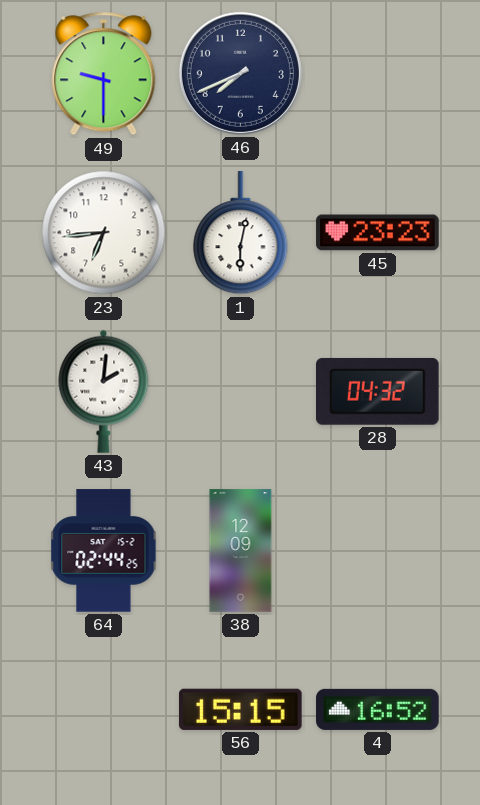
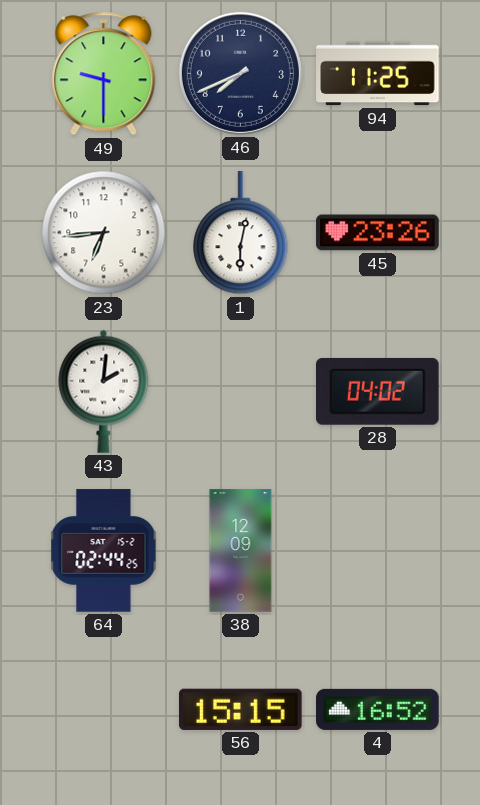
94: none -> 11:25
45: 23:23 -> 23:26
28: 04:32 -> 04:02
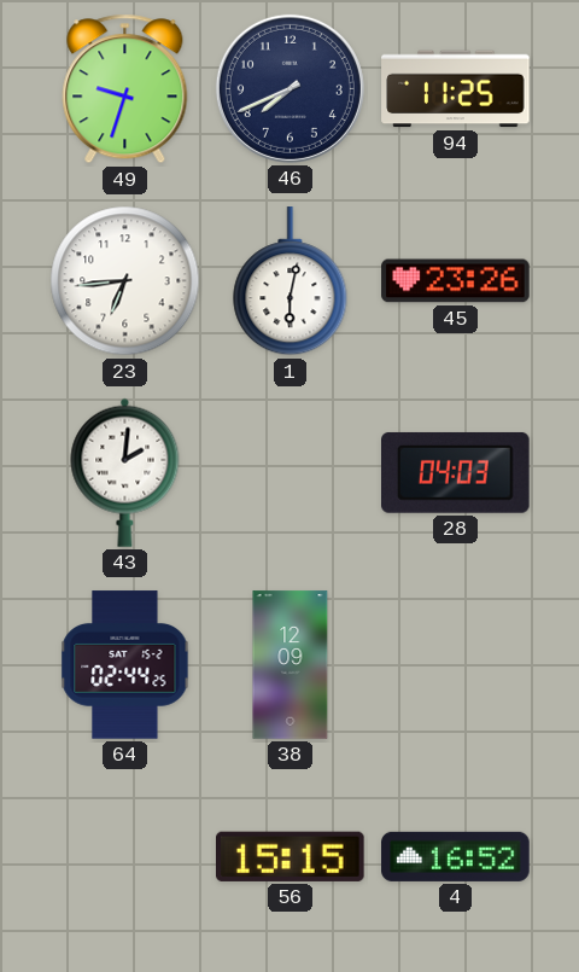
49: 9:30 -> 9:33
28: 04:02 -> 04:03
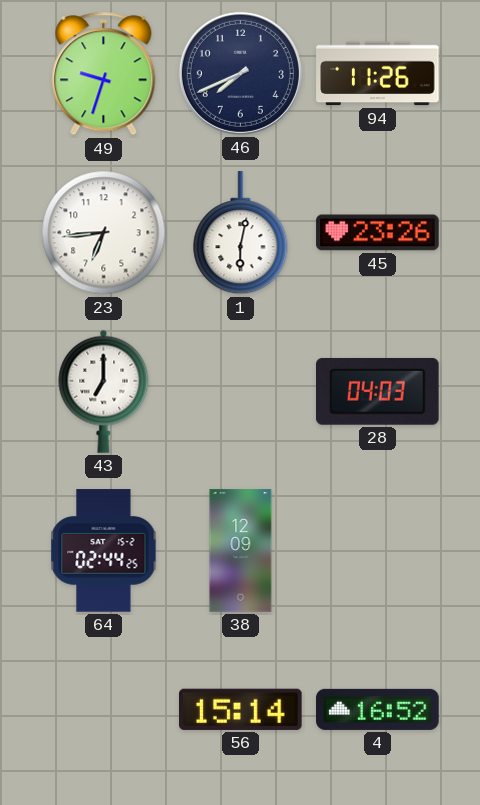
94: 11:25 -> 11:26
43: 2:01 -> 7:00
56: 15:15 -> 15:14
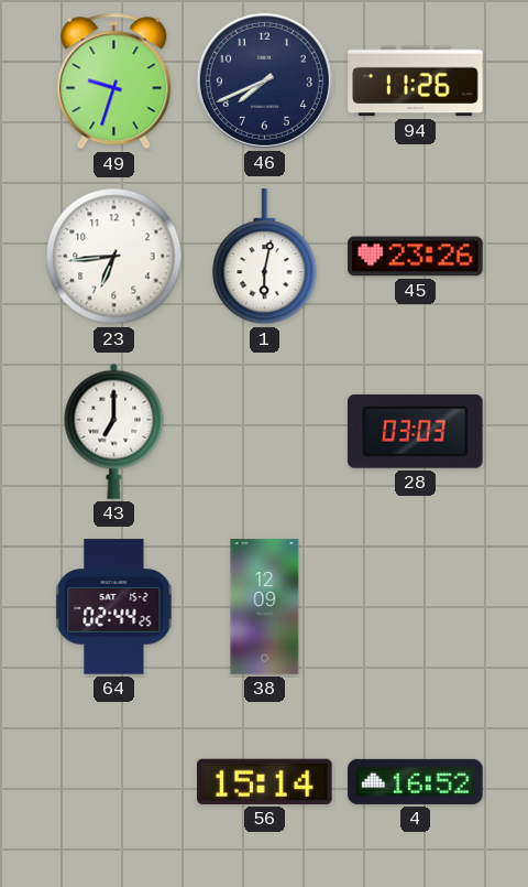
28: 04:03 -> 03:03
